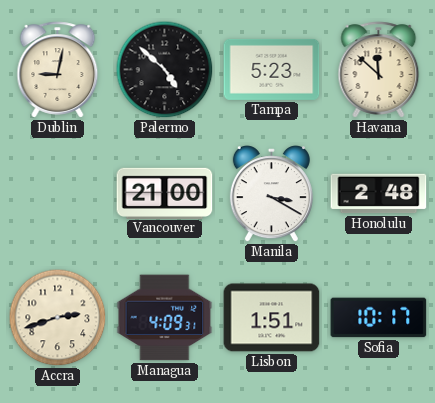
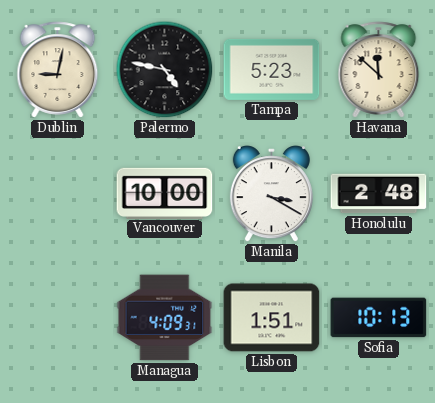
Palermo: 4:52 -> 4:47
Vancouver: 21:00 -> 10:00
Accra: 2:42 -> none
Sofia: 10:17 -> 10:13
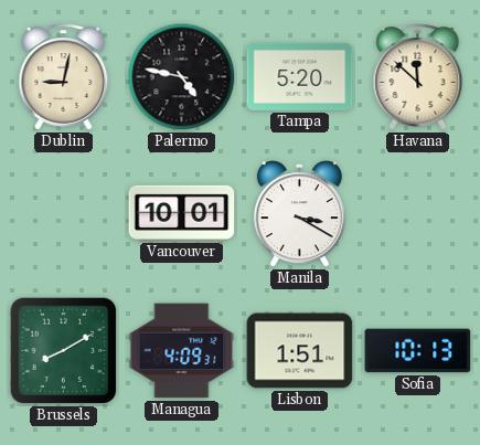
Tampa: 5:23 -> 5:20
Vancouver: 10:00 -> 10:01
Honolulu: 2:48 -> none
Brussels: none -> 8:10
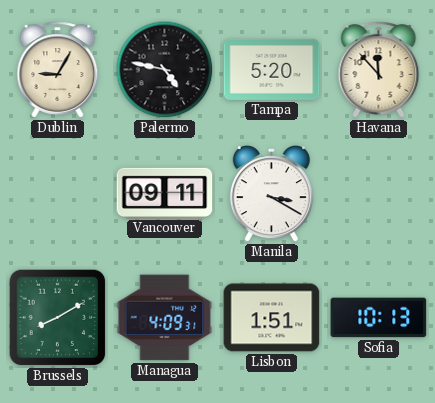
Dublin: 9:02 -> 9:05
Havana: 11:52 -> 11:53
Vancouver: 10:01 -> 09:11
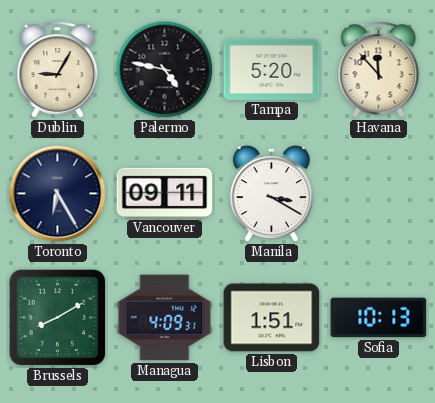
Toronto: none -> 6:25
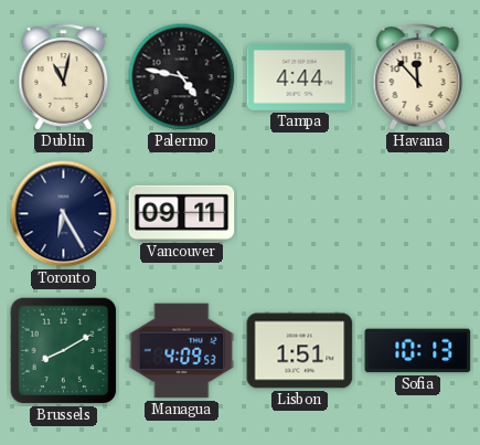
Dublin: 9:05 -> 11:02
Tampa: 5:20 -> 4:44
Manila: 3:20 -> none
Managua: 4:09:31 -> 4:09:53
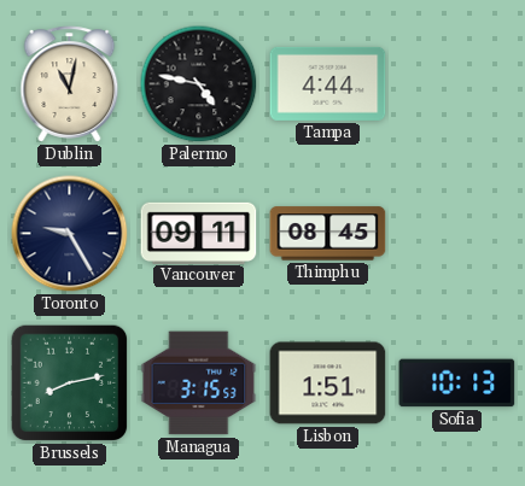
Havana: 11:53 -> none
Toronto: 6:25 -> 9:25
Thimphu: none -> 08:45
Brussels: 8:10 -> 8:13
Managua: 4:09 -> 3:15
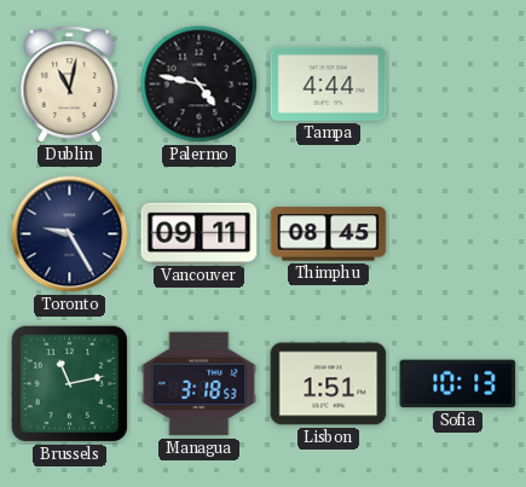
Brussels: 8:13 -> 11:13
Managua: 3:15 -> 3:18
